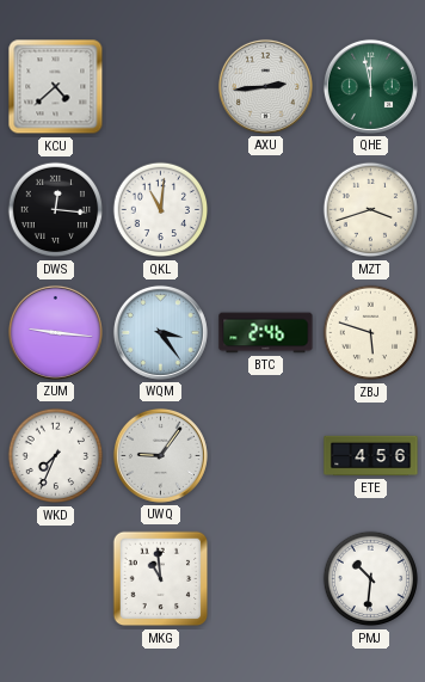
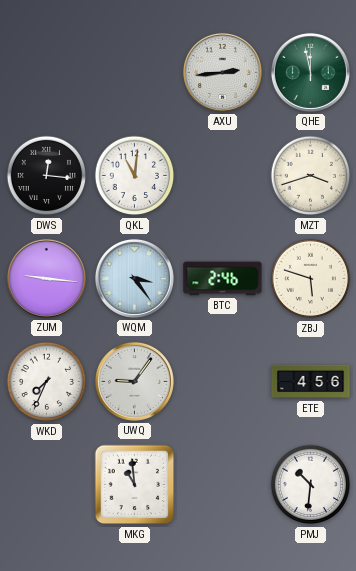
KCU: 4:38 -> none
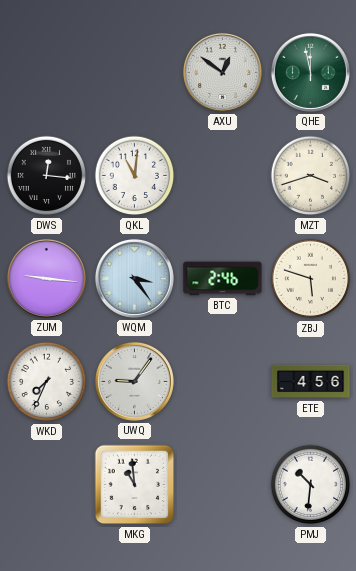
AXU: 2:44 -> 12:51
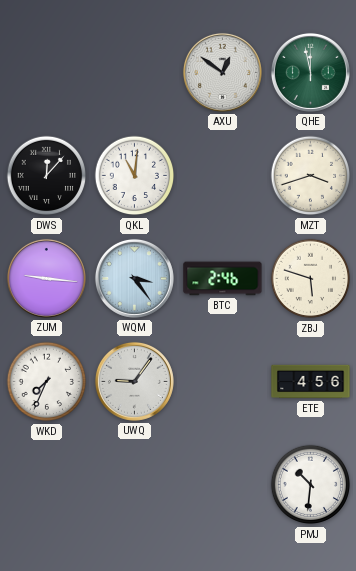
DWS: 12:16 -> 12:07
MKG: 10:59 -> none
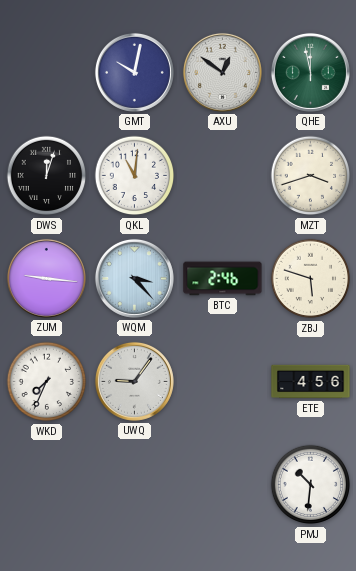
GMT: none -> 10:02
DWS: 12:07 -> 12:03
WQM: 3:24 -> 3:23
